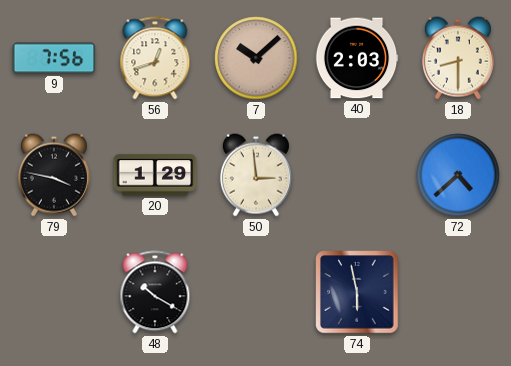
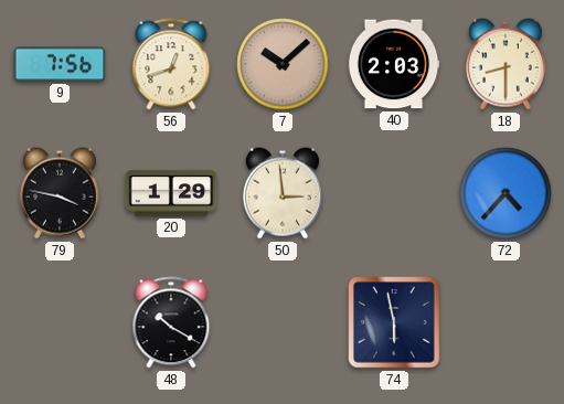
72: 4:38 -> 4:37
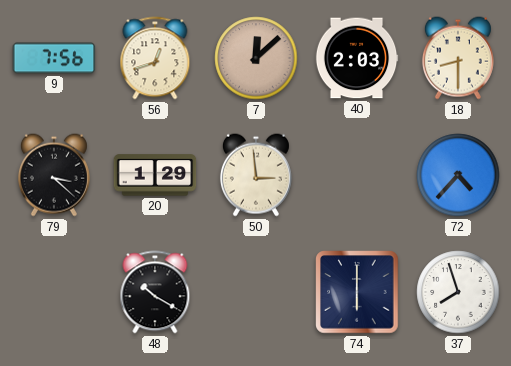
7: 10:08 -> 12:08
79: 3:47 -> 3:22
74: 5:58 -> 6:00
37: none -> 7:57
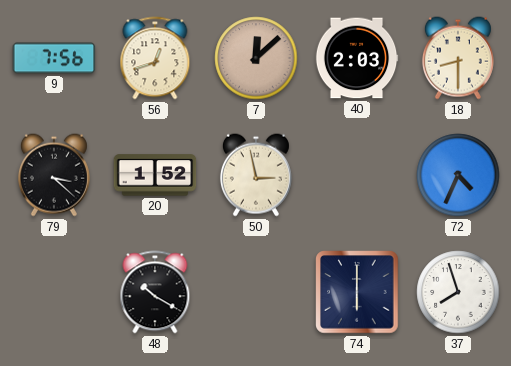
20: 1:29 -> 1:52
50: 2:59 -> 2:58
72: 4:37 -> 4:34
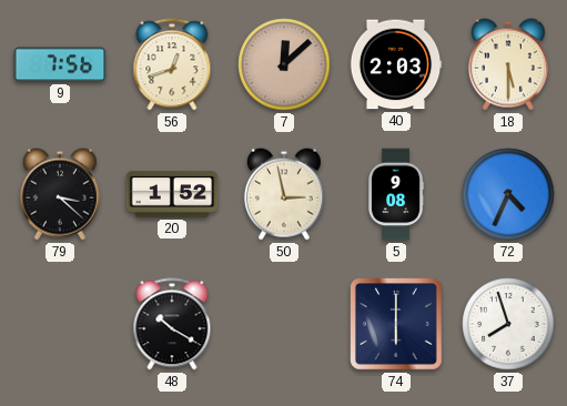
18: 8:30 -> 5:30
5: none -> 9:08
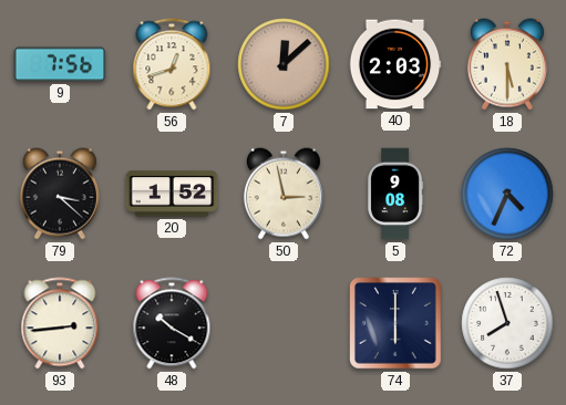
93: none -> 2:44
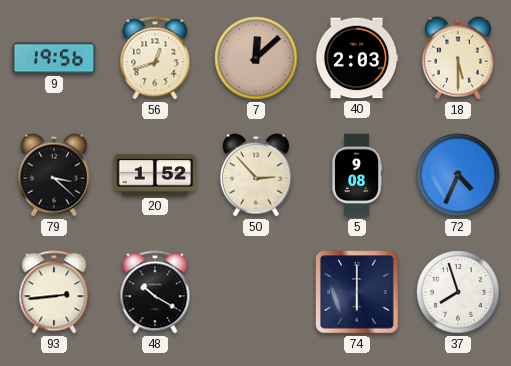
9: 7:56 -> 19:56
50: 2:58 -> 2:53
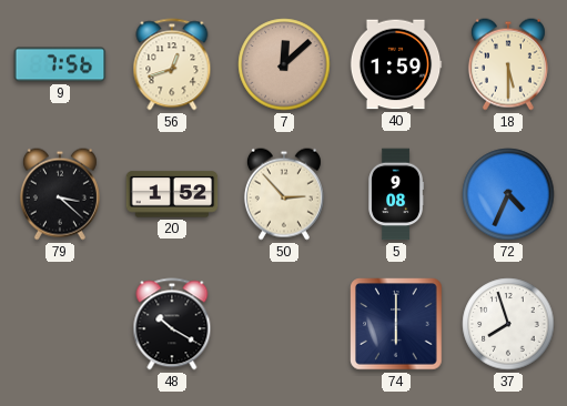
9: 19:56 -> 7:56
40: 2:03 -> 1:59
93: 2:44 -> none
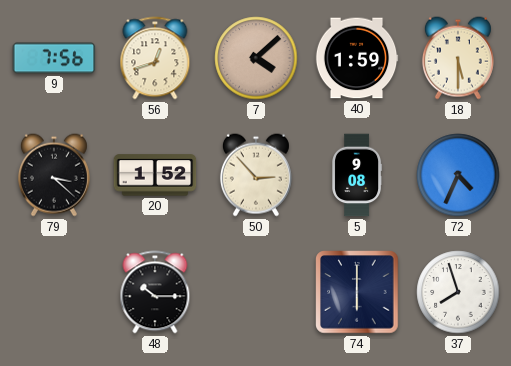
7: 12:08 -> 4:08
48: 10:20 -> 10:15
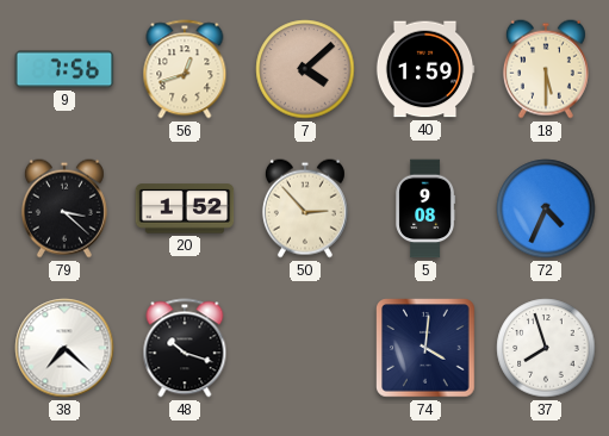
38: none -> 7:22
48: 10:15 -> 10:18
74: 6:00 -> 4:01
